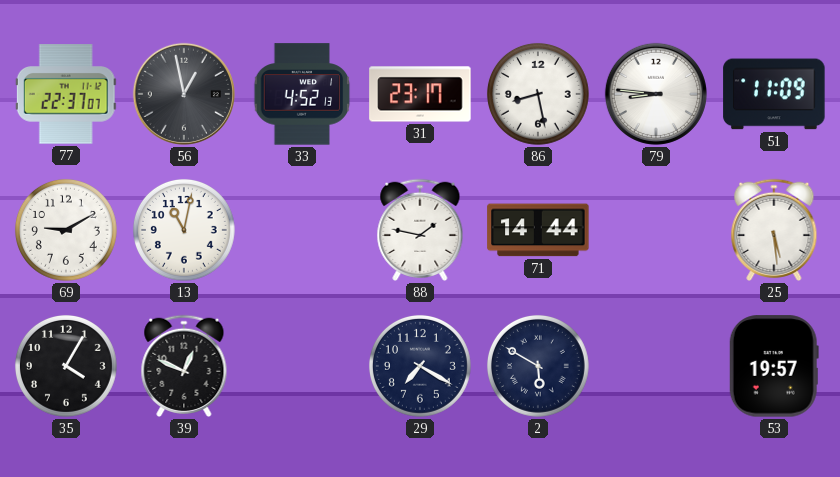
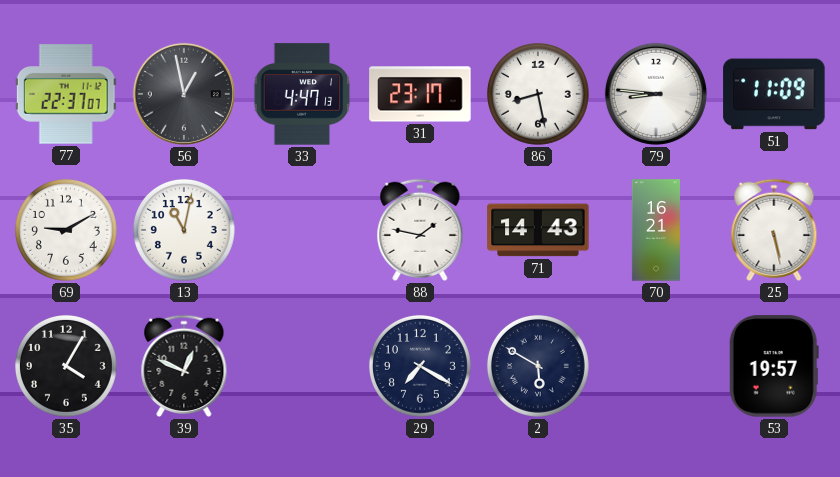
33: 4:52 -> 4:47
71: 14:44 -> 14:43
70: none -> 16:21
25: 5:29 -> 5:28
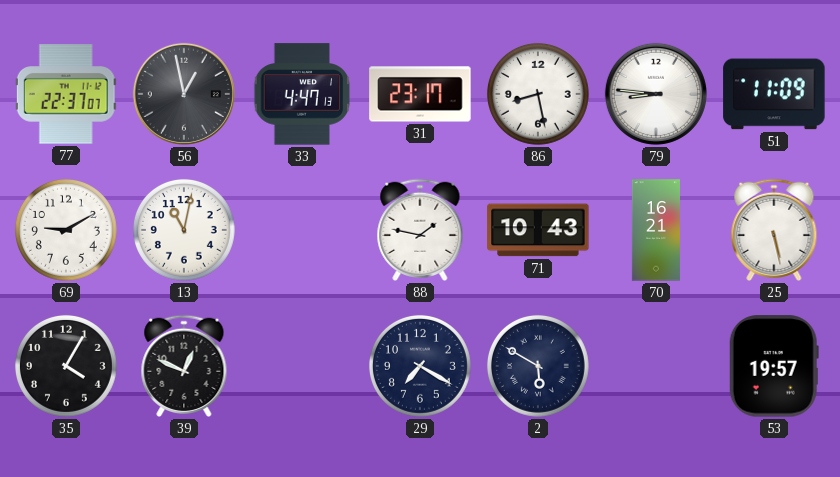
71: 14:43 -> 10:43
